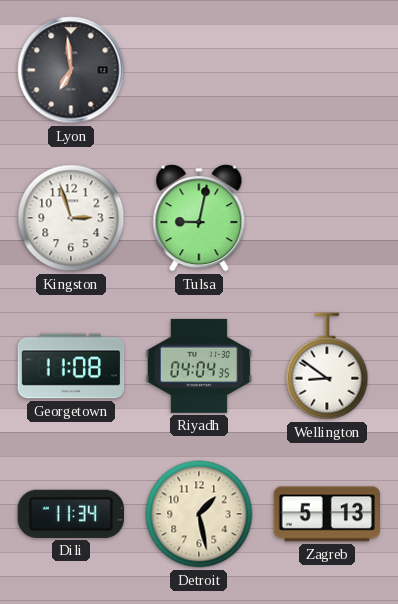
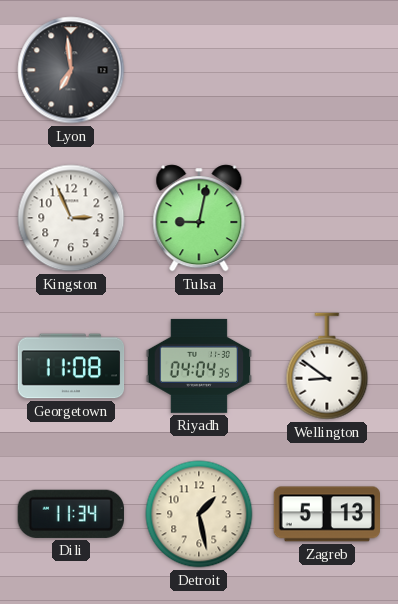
Kingston: 2:57 -> 2:56
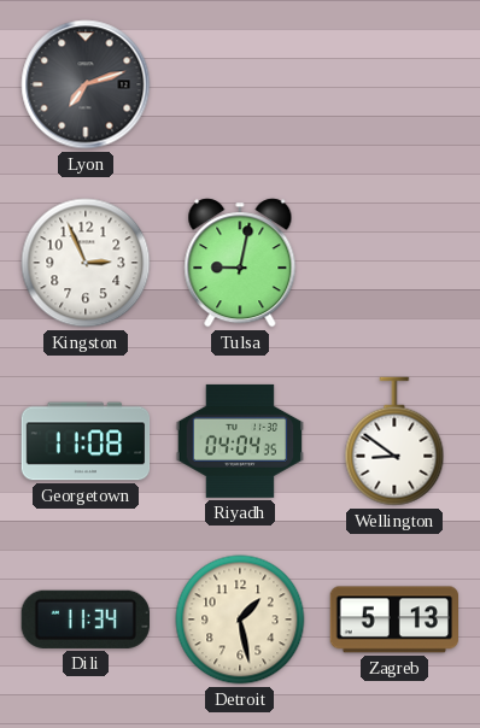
Lyon: 6:59 -> 7:12
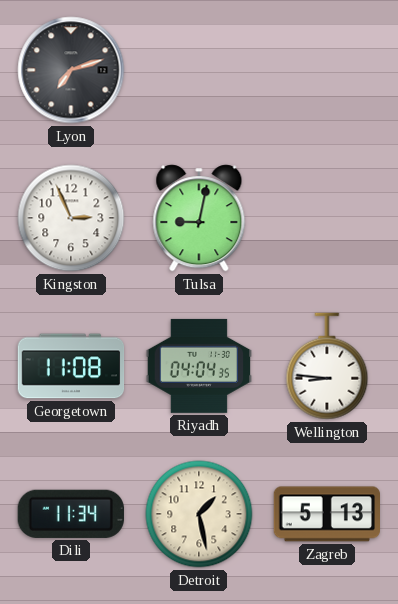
Wellington: 8:51 -> 8:46
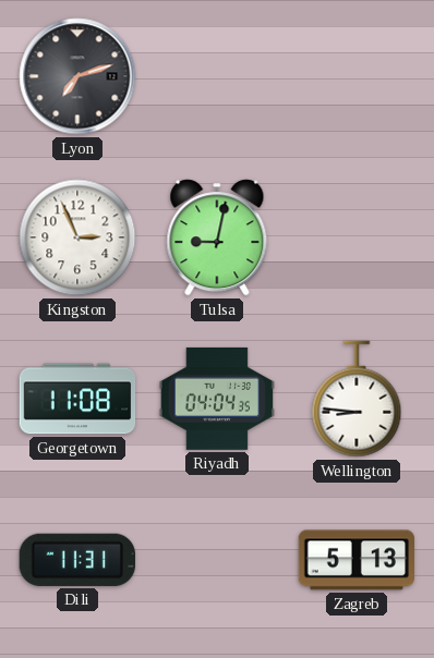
Dili: 11:34 -> 11:31
Detroit: 1:28 -> none
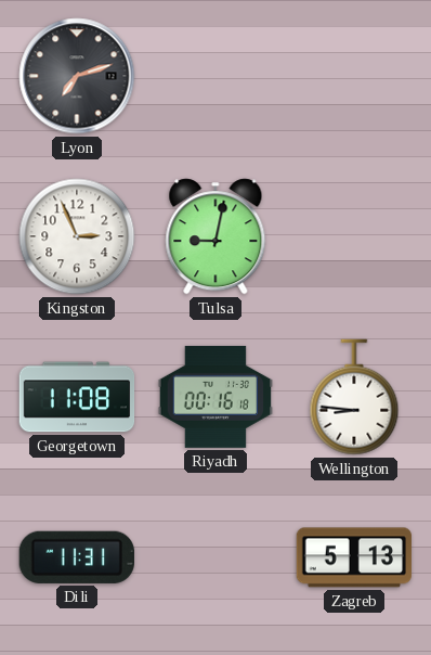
Riyadh: 04:04 -> 00:16
